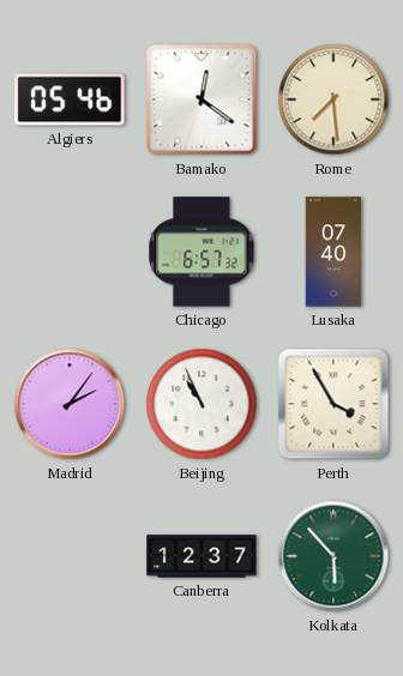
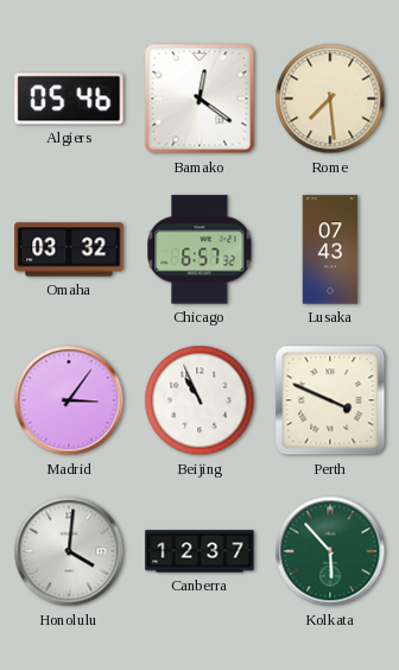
Omaha: none -> 03:32
Lusaka: 07:40 -> 07:43
Madrid: 2:06 -> 3:06
Perth: 3:55 -> 3:49
Honolulu: none -> 4:01
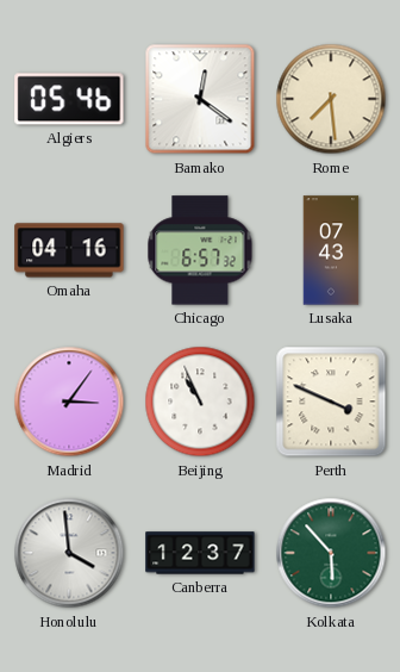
Omaha: 03:32 -> 04:16
Honolulu: 4:01 -> 3:59
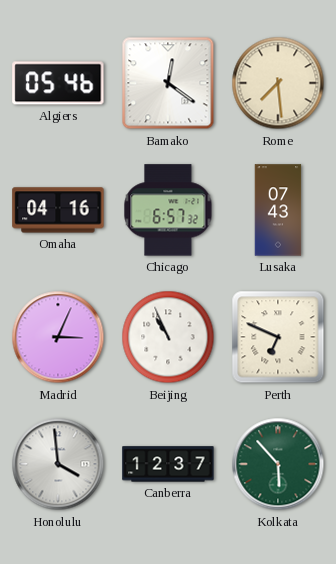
Madrid: 3:06 -> 3:04
Perth: 3:49 -> 6:49
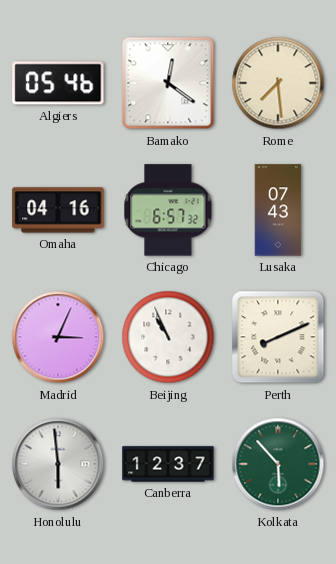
Perth: 6:49 -> 8:11
Honolulu: 3:59 -> 5:59
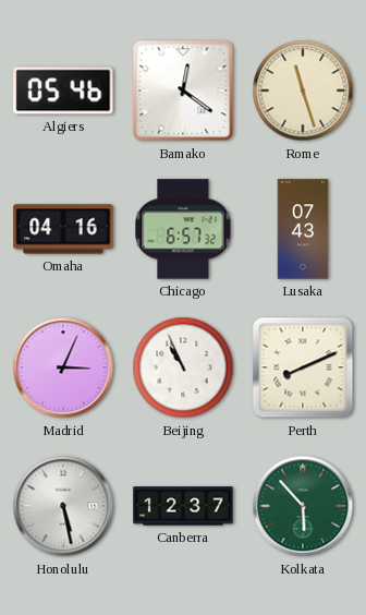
Rome: 7:29 -> 11:27
Honolulu: 5:59 -> 5:28
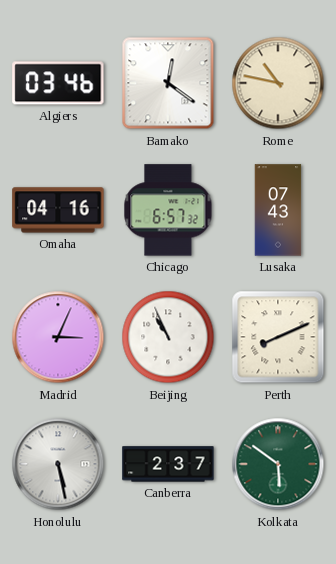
Algiers: 05:46 -> 03:46
Rome: 11:27 -> 10:47
Canberra: 12:37 -> 2:37
Kolkata: 5:53 -> 5:51
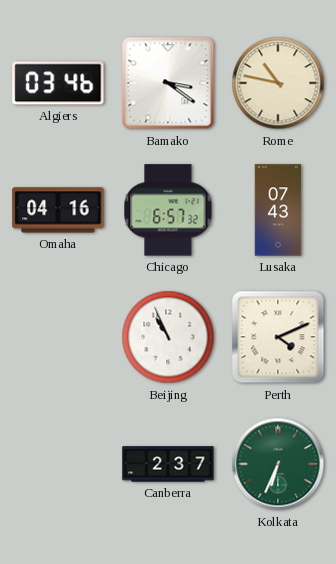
Bamako: 12:21 -> 3:21
Madrid: 3:04 -> none
Perth: 8:11 -> 4:11
Honolulu: 5:28 -> none
Kolkata: 5:51 -> 6:34
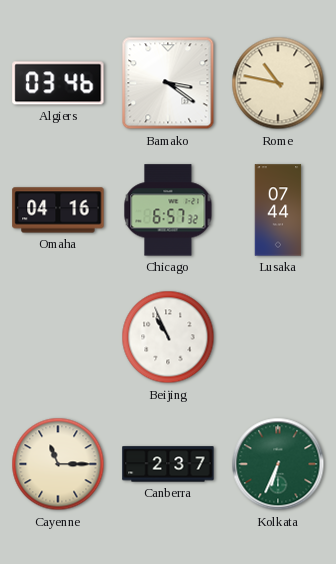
Lusaka: 07:43 -> 07:44
Perth: 4:11 -> none
Cayenne: none -> 11:15
